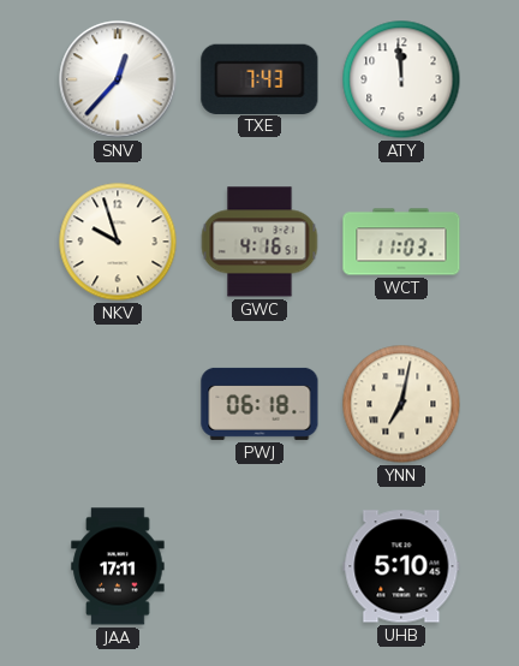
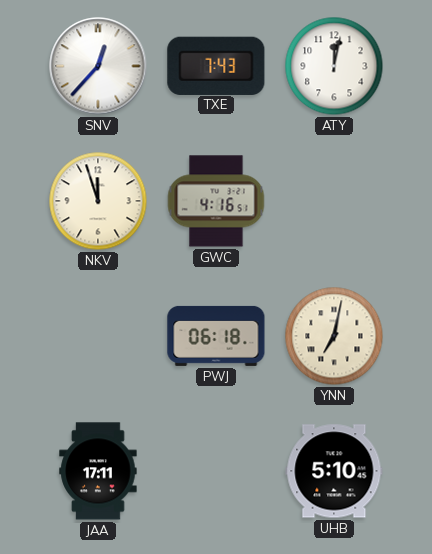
ATY: 11:59 -> 12:02
NKV: 9:57 -> 11:57
WCT: 11:03 -> none
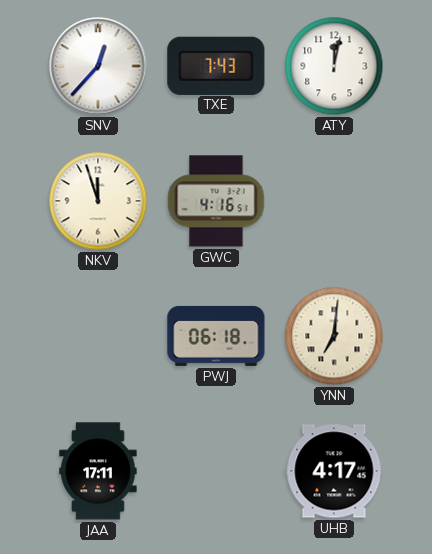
YNN: 7:02 -> 7:01
UHB: 5:10 -> 4:17
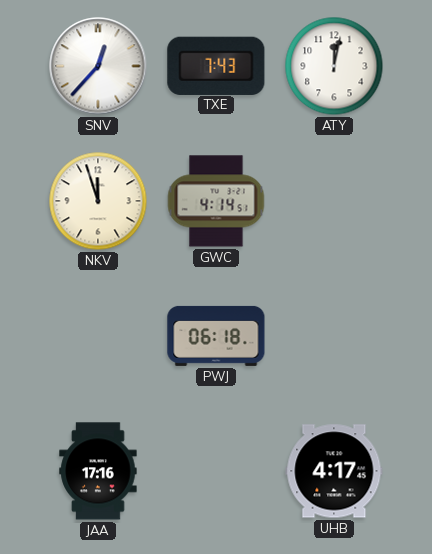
GWC: 4:16 -> 4:14
YNN: 7:01 -> none
JAA: 17:11 -> 17:16
